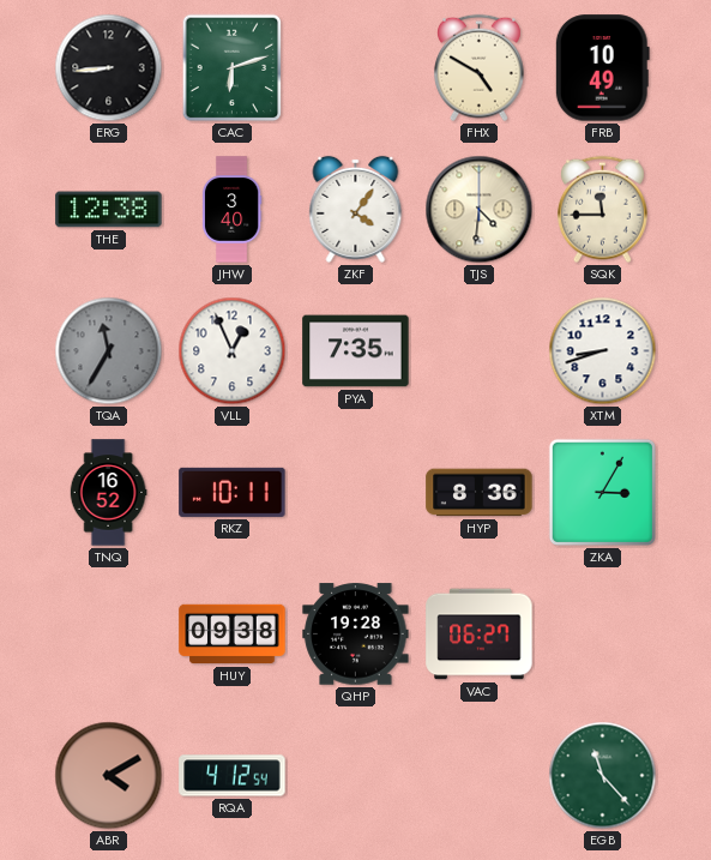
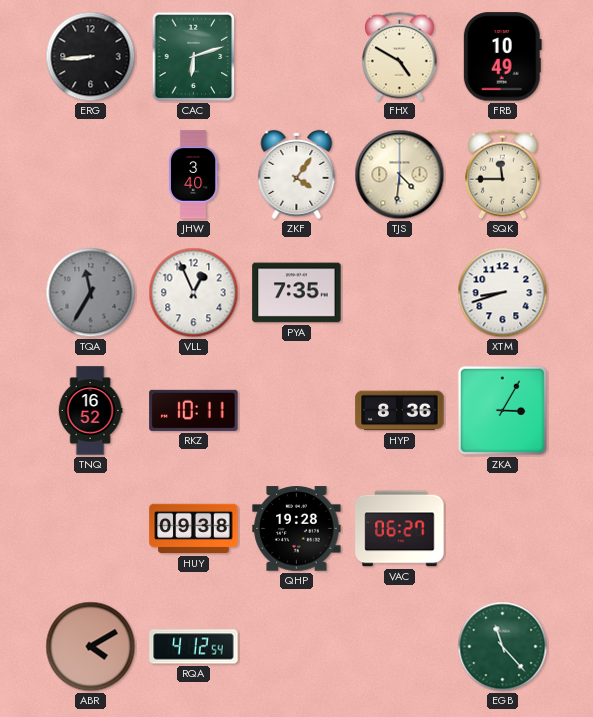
THE: 12:38 -> none
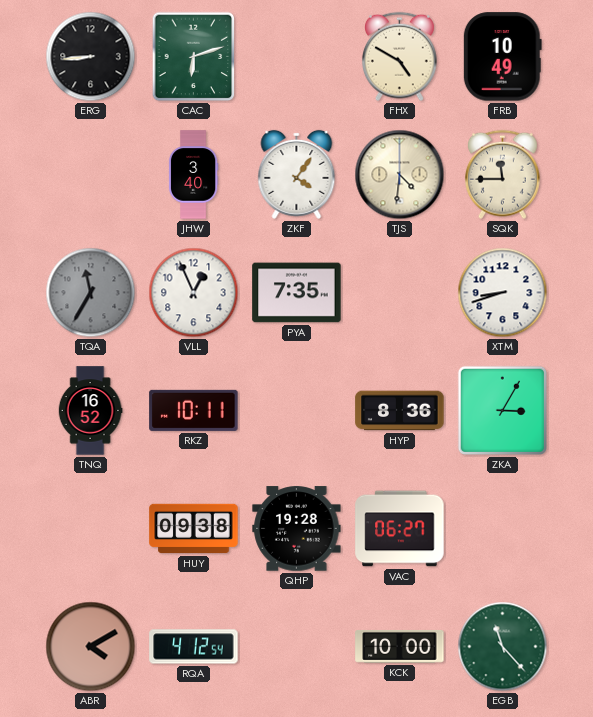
KCK: none -> 10:00
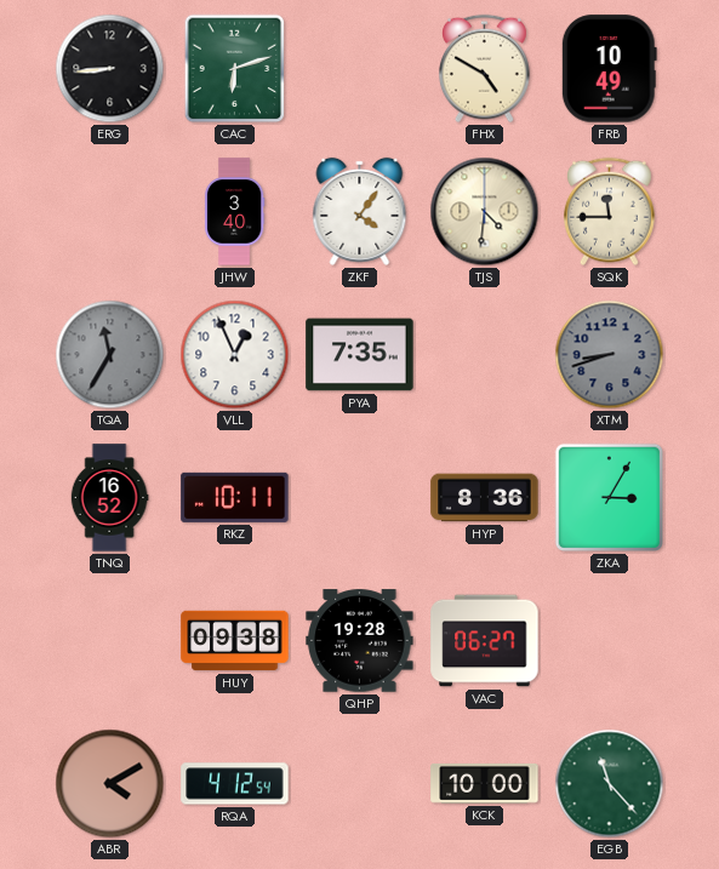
XTM dial: white -> grey
